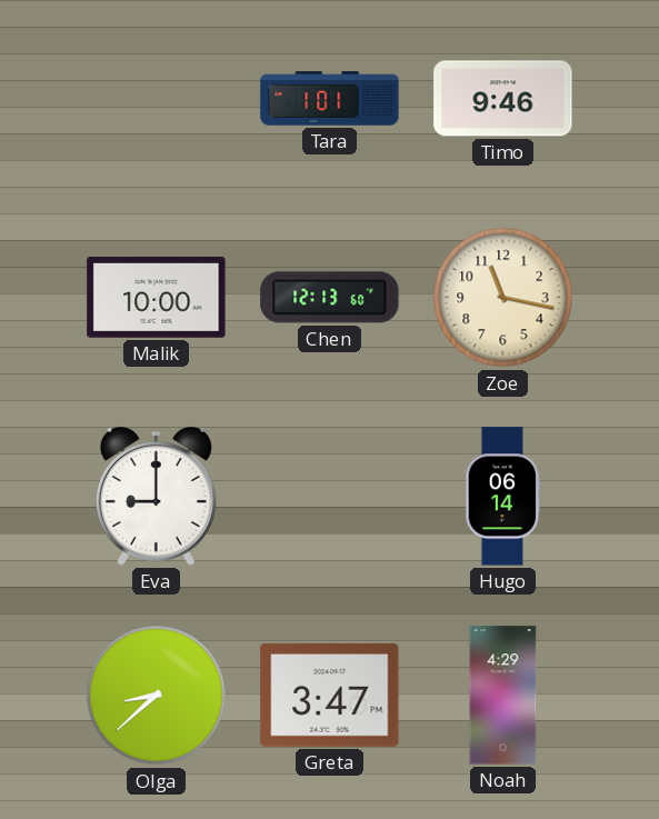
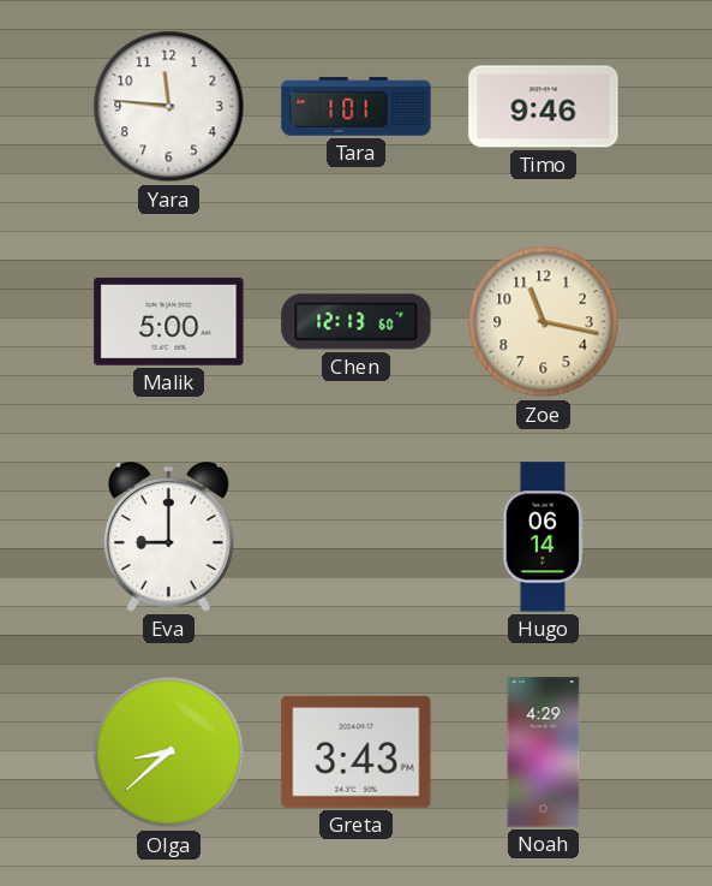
Yara: none -> 11:46
Malik: 10:00 -> 5:00
Greta: 3:47 -> 3:43
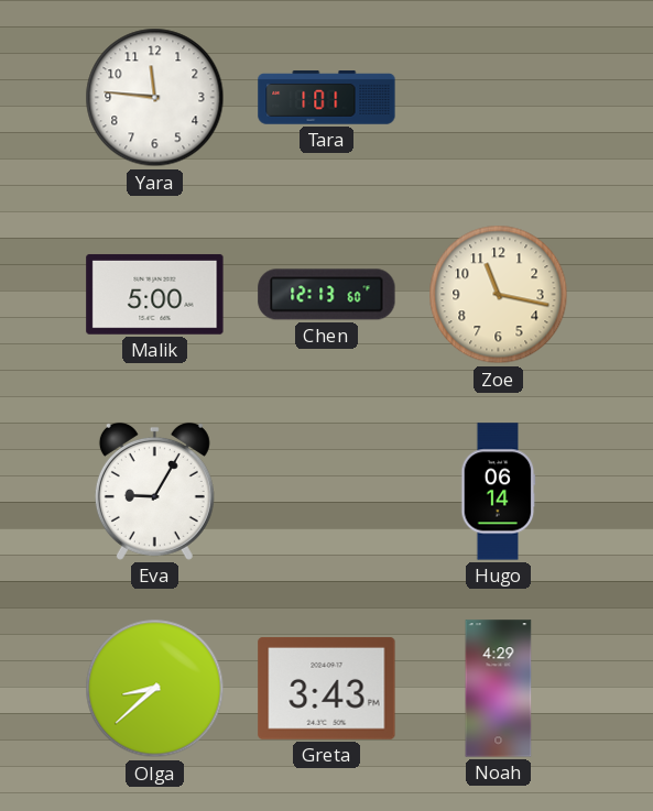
Timo: 9:46 -> none
Eva: 9:00 -> 9:05
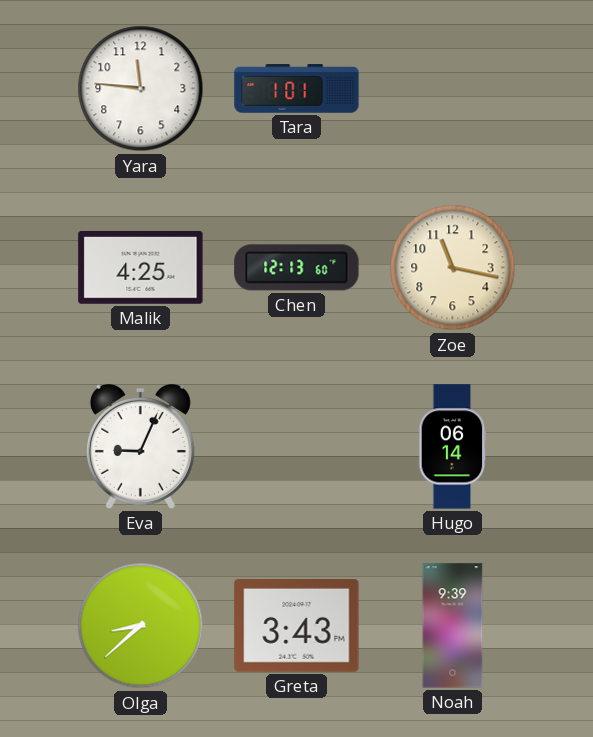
Malik: 5:00 -> 4:25
Eva: 9:05 -> 9:04
Noah: 4:29 -> 9:39
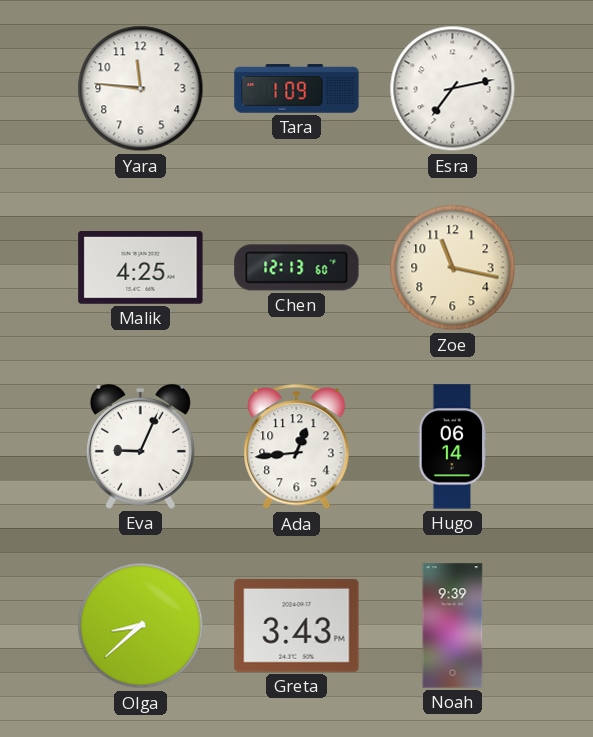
Tara: 1:01 -> 1:09
Esra: none -> 7:13
Ada: none -> 12:44
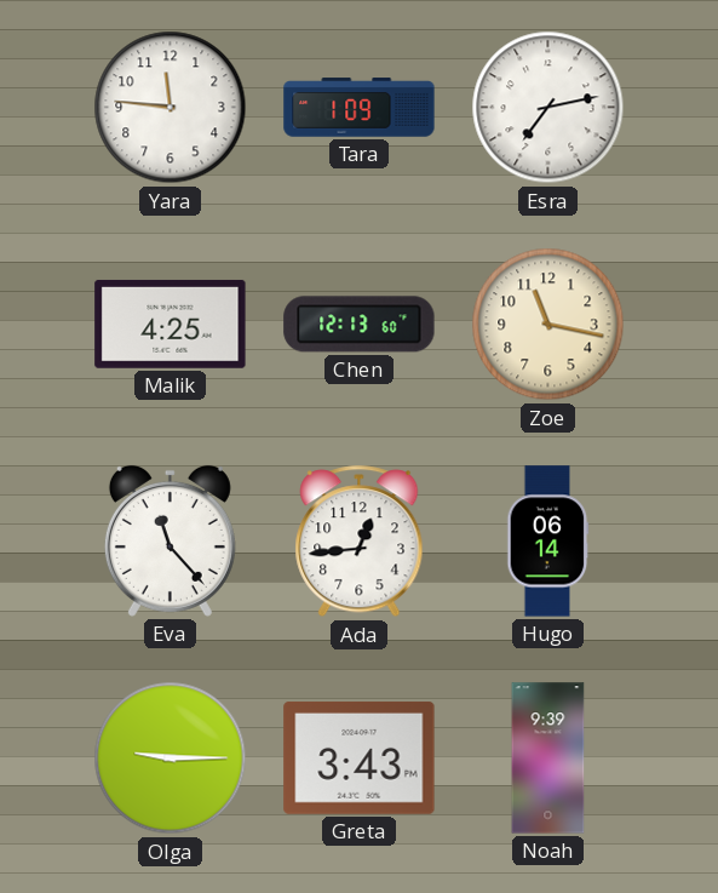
Eva: 9:04 -> 11:23
Olga: 8:38 -> 9:15
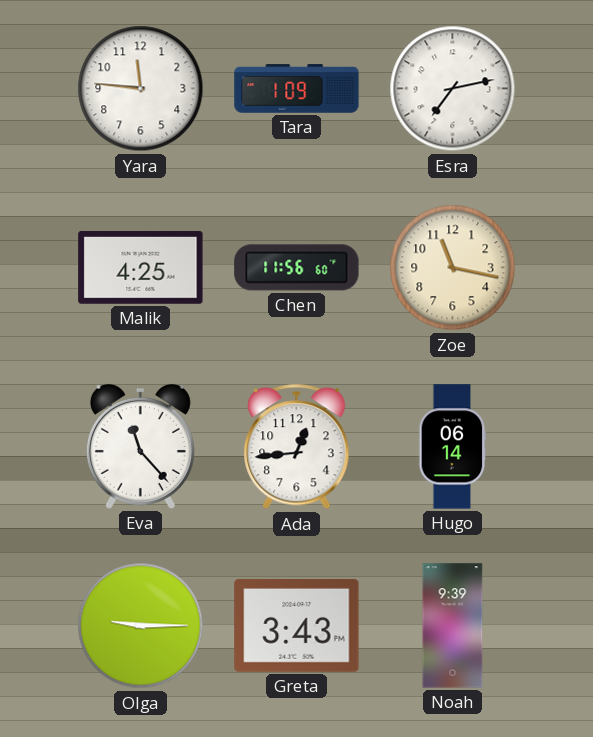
Chen: 12:13 -> 11:56
